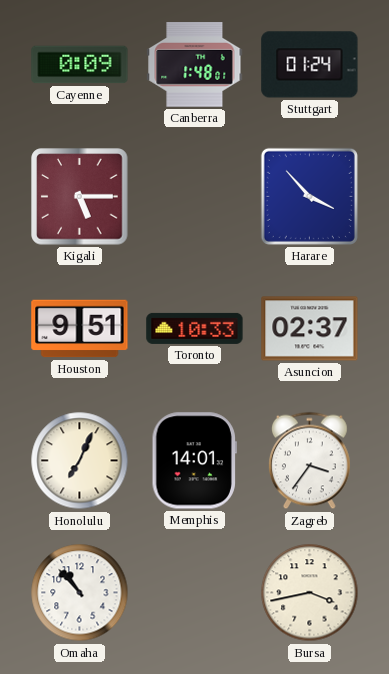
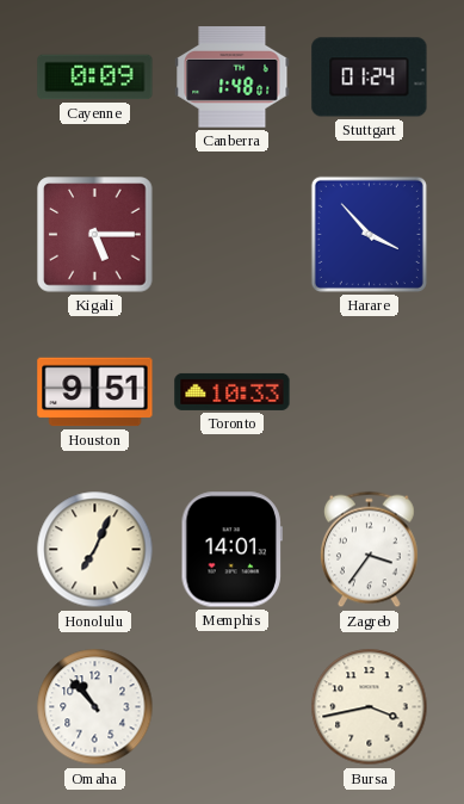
Asuncion: 02:37 -> none
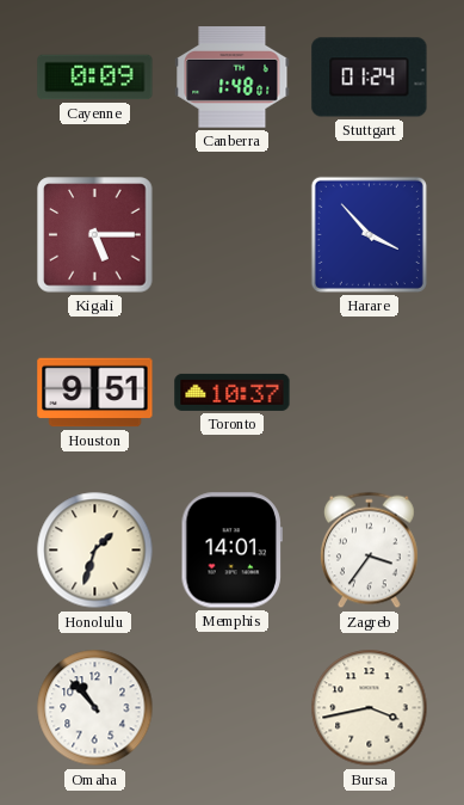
Toronto: 10:33 -> 10:37
Honolulu: 7:04 -> 1:33
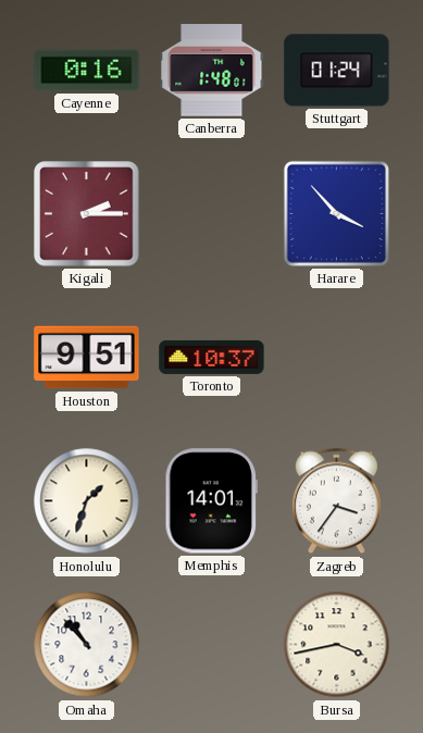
Cayenne: 0:09 -> 0:16
Kigali: 5:15 -> 2:15
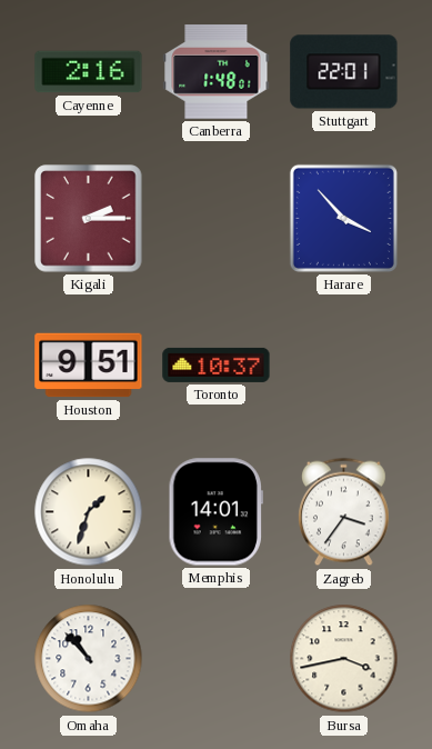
Cayenne: 0:16 -> 2:16
Stuttgart: 01:24 -> 22:01
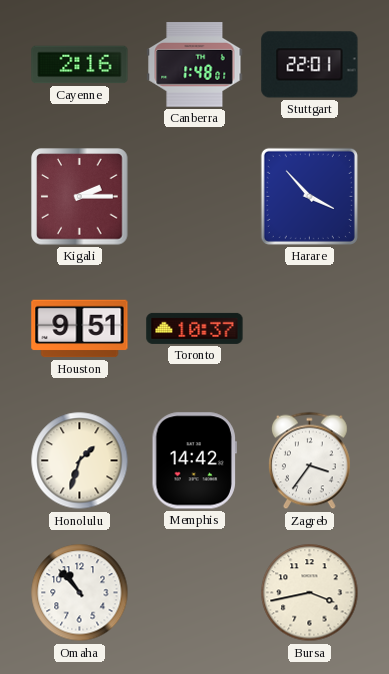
Memphis: 14:01 -> 14:42
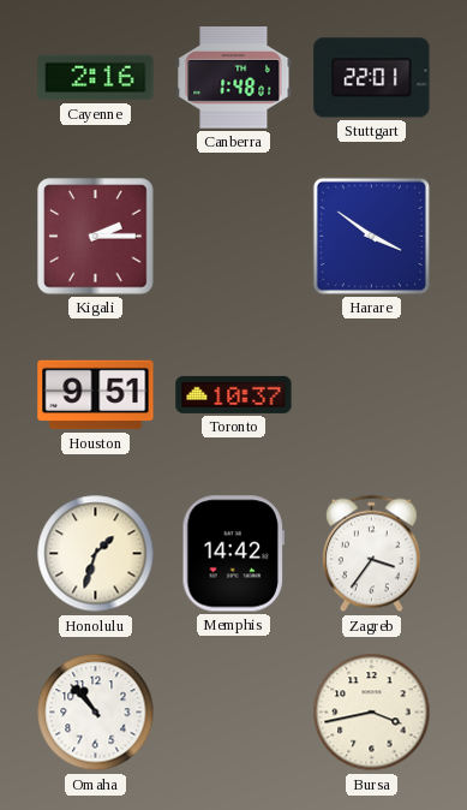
Harare: 3:53 -> 3:51
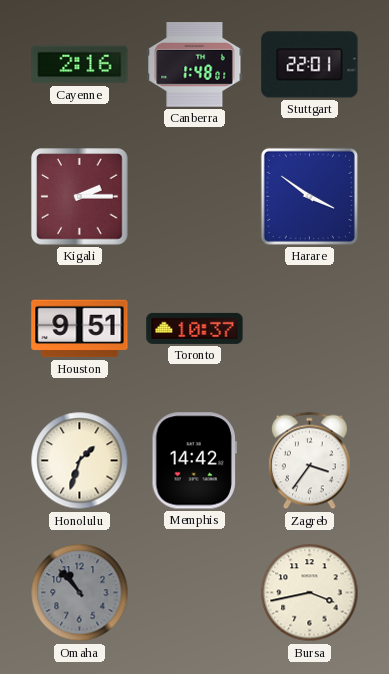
Omaha dial: white -> grey
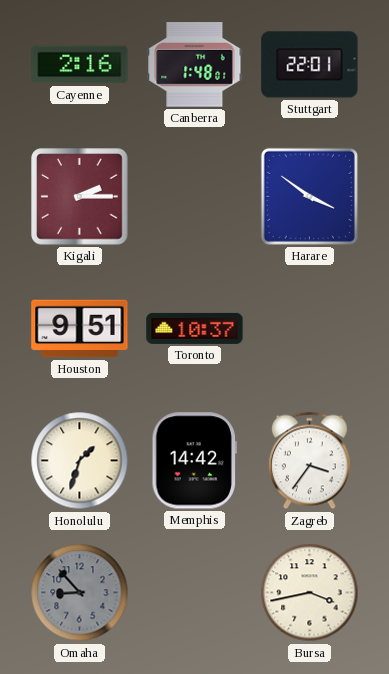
Omaha: 10:53 -> 8:53
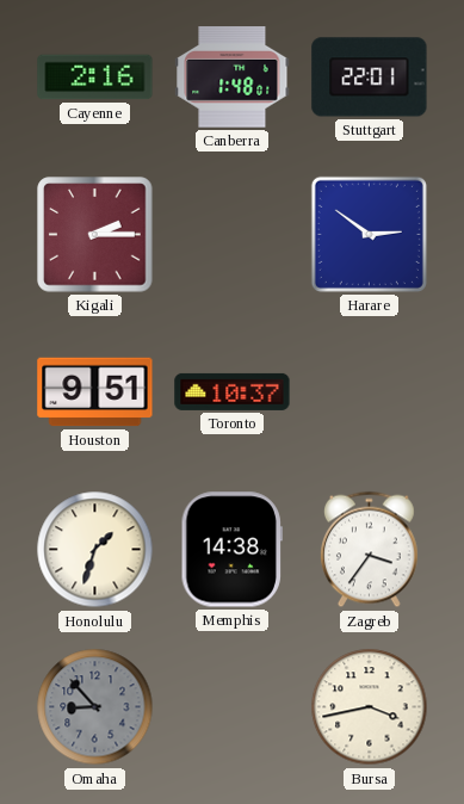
Harare: 3:51 -> 2:51
Memphis: 14:42 -> 14:38
